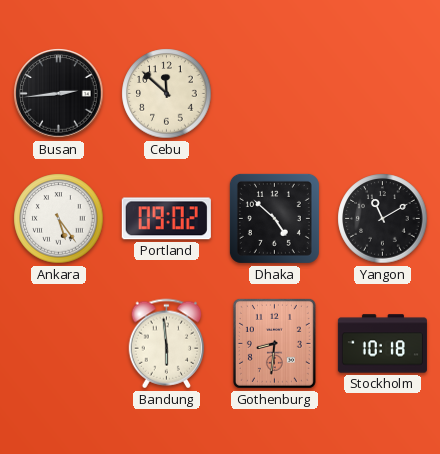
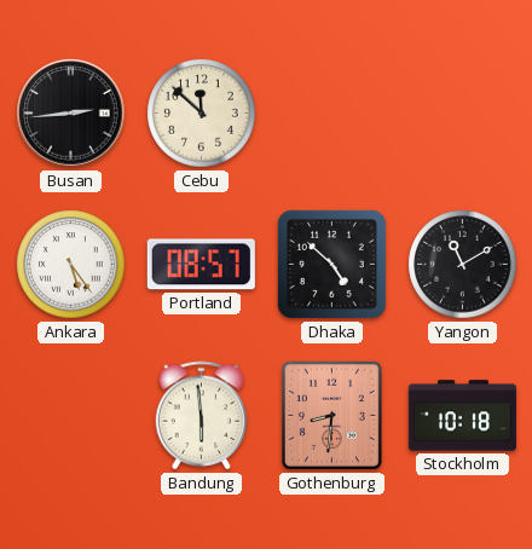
Portland: 09:02 -> 08:57
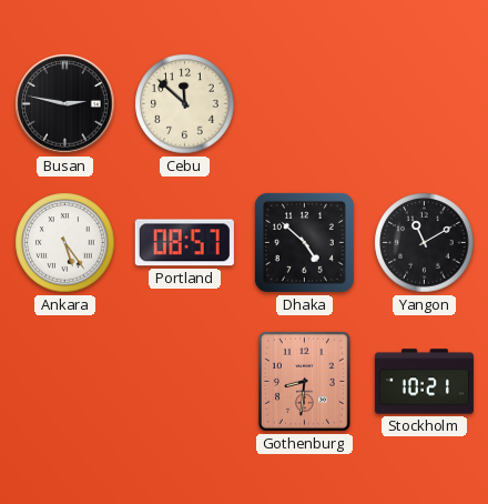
Busan: 2:44 -> 2:47
Bandung: 5:59 -> none
Stockholm: 10:18 -> 10:21
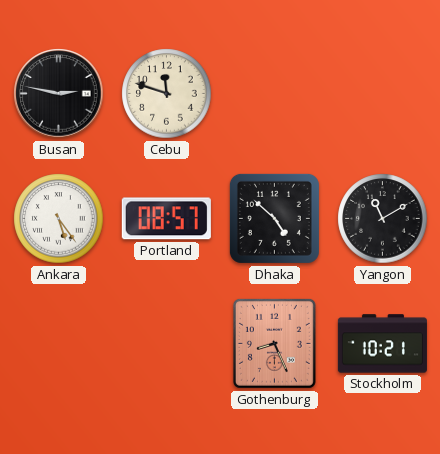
Cebu: 11:52 -> 11:48
Gothenburg: 8:31 -> 8:26
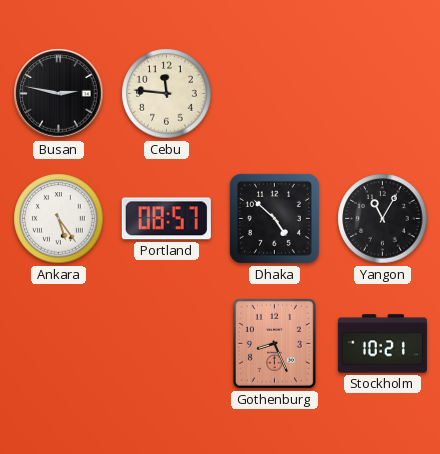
Cebu: 11:48 -> 11:46
Yangon: 11:10 -> 11:05
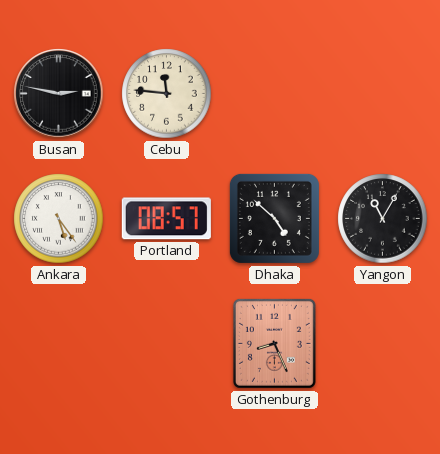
Stockholm: 10:21 -> none
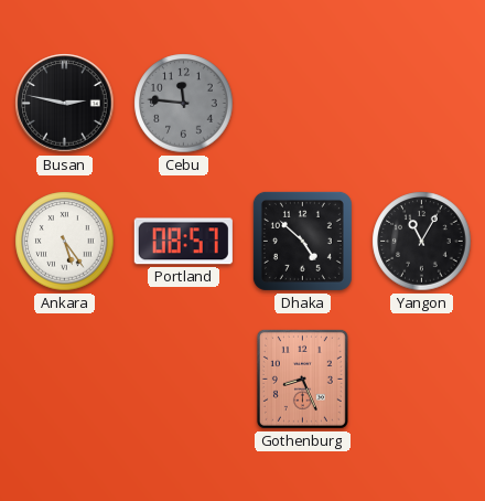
Cebu dial: cream -> grey
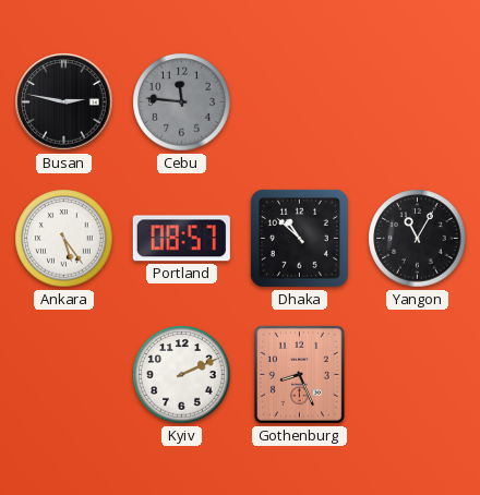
Dhaka: 4:52 -> 10:52
Kyiv: none -> 2:11
